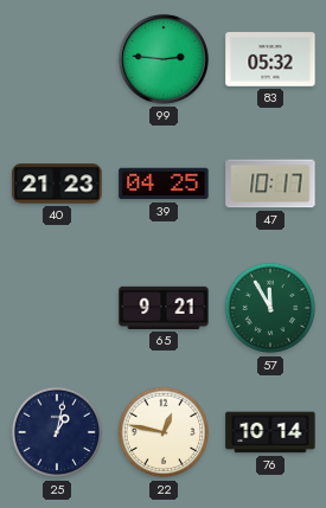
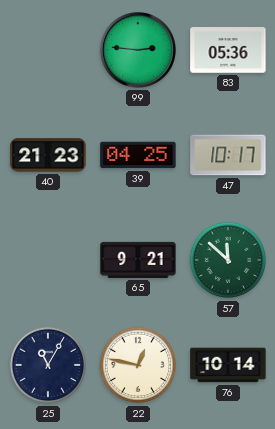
83: 05:32 -> 05:36
57: 11:55 -> 11:52
25: 1:02 -> 11:05
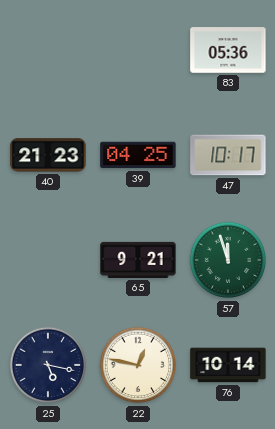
99: 2:46 -> none
57: 11:52 -> 11:57
25: 11:05 -> 5:17
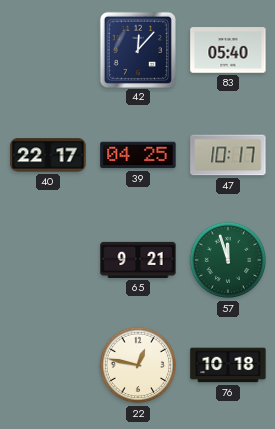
42: none -> 12:07
83: 05:36 -> 05:40
40: 21:23 -> 22:17
25: 5:17 -> none
76: 10:14 -> 10:18
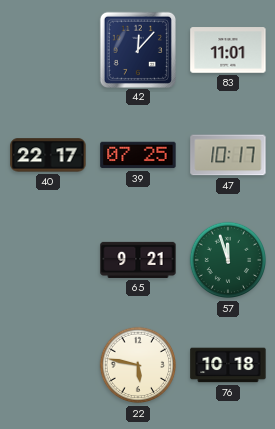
83: 05:40 -> 11:01
39: 04:25 -> 07:25
22: 12:47 -> 5:47
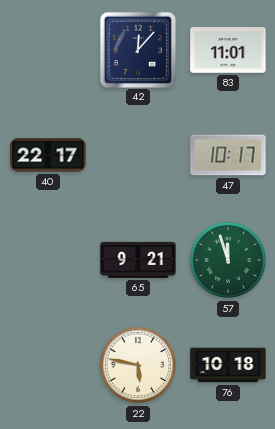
39: 07:25 -> none
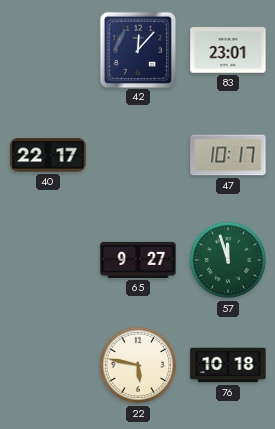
83: 11:01 -> 23:01
65: 9:21 -> 9:27
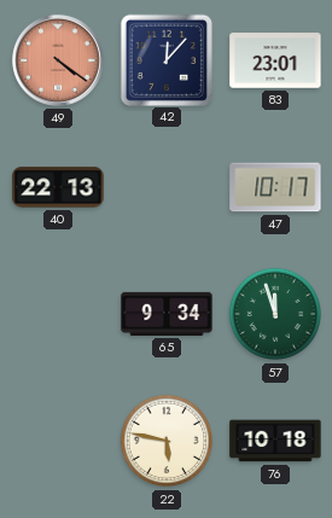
49: none -> 4:21
40: 22:17 -> 22:13
65: 9:27 -> 9:34
